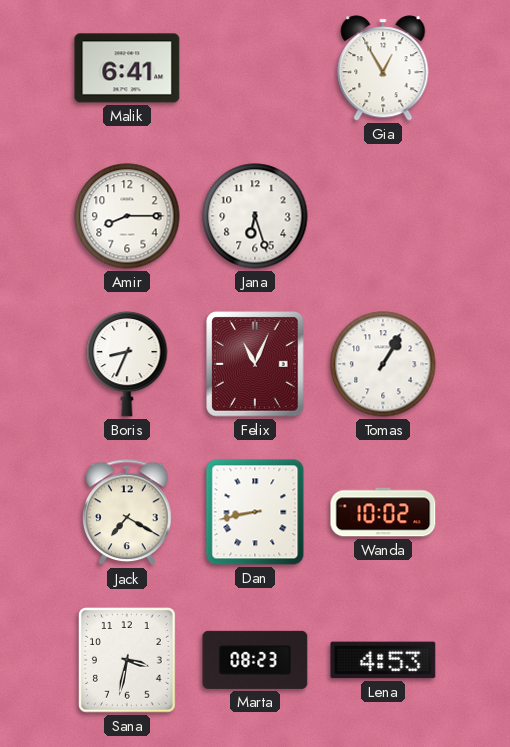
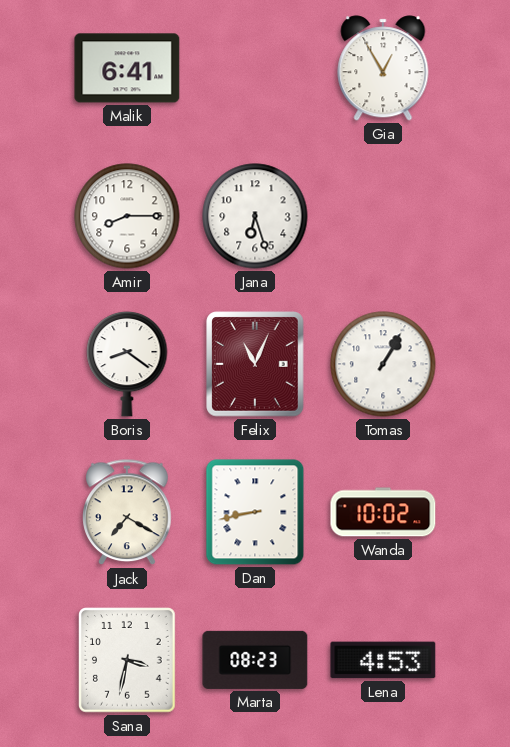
Boris: 8:34 -> 8:21
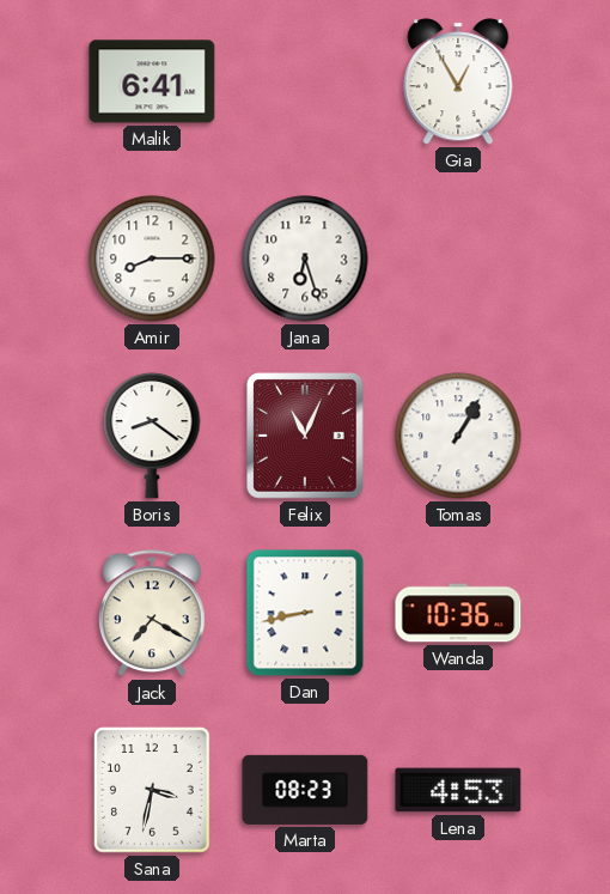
Wanda: 10:02 -> 10:36
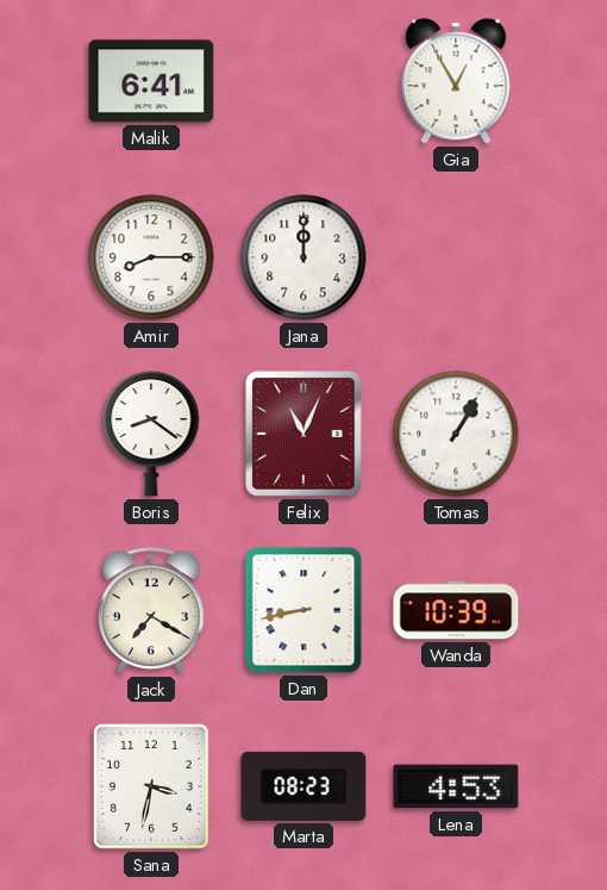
Jana: 6:27 -> 12:00
Wanda: 10:36 -> 10:39
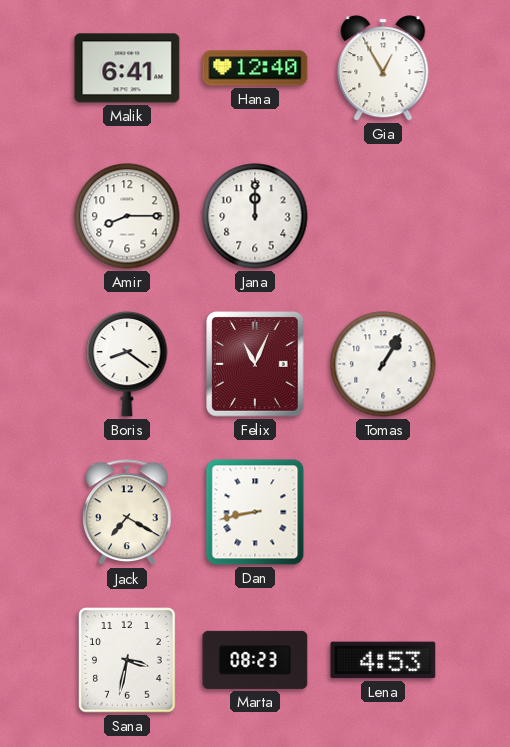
Hana: none -> 12:40
Wanda: 10:39 -> none
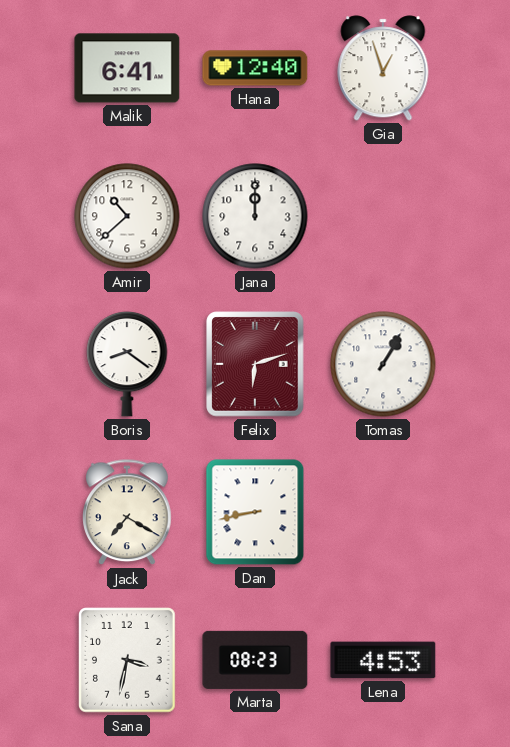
Gia: 12:55 -> 12:57
Amir: 8:15 -> 10:38
Felix: 11:04 -> 6:12
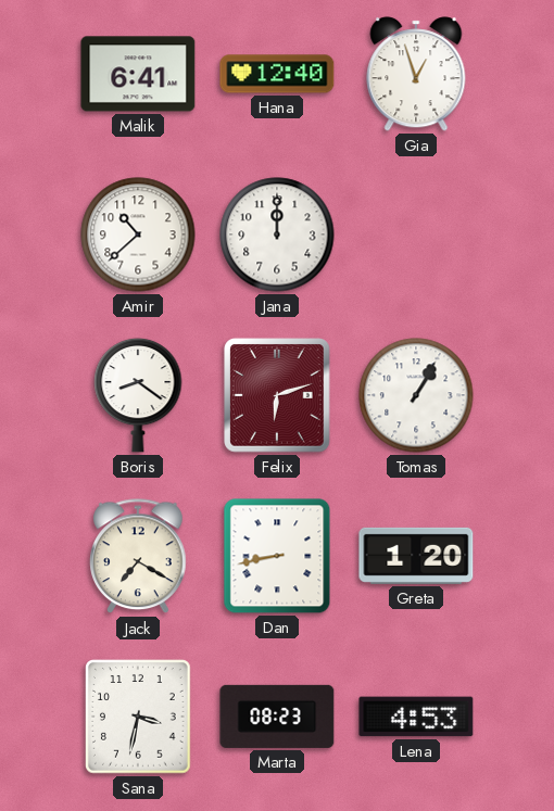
Greta: none -> 1:20
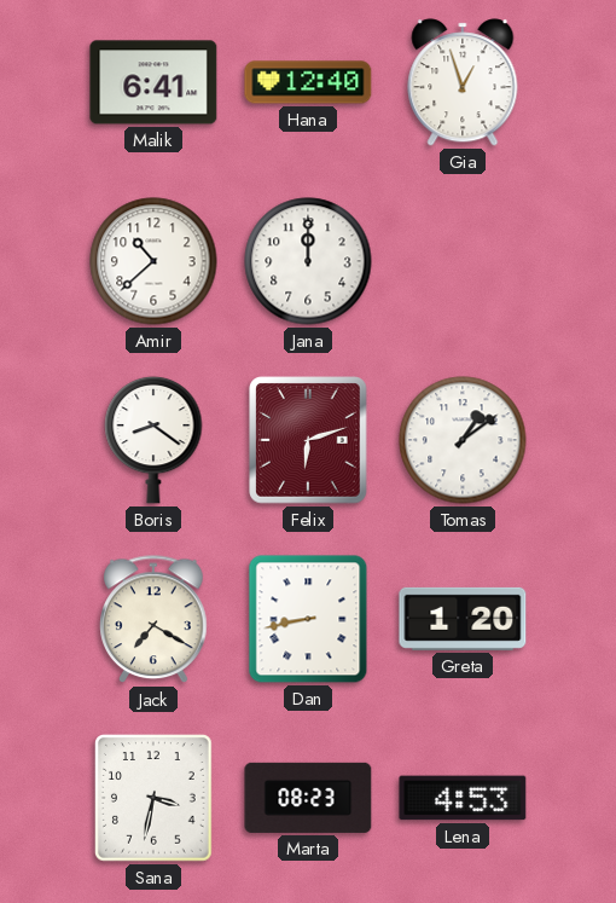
Tomas: 1:05 -> 1:09
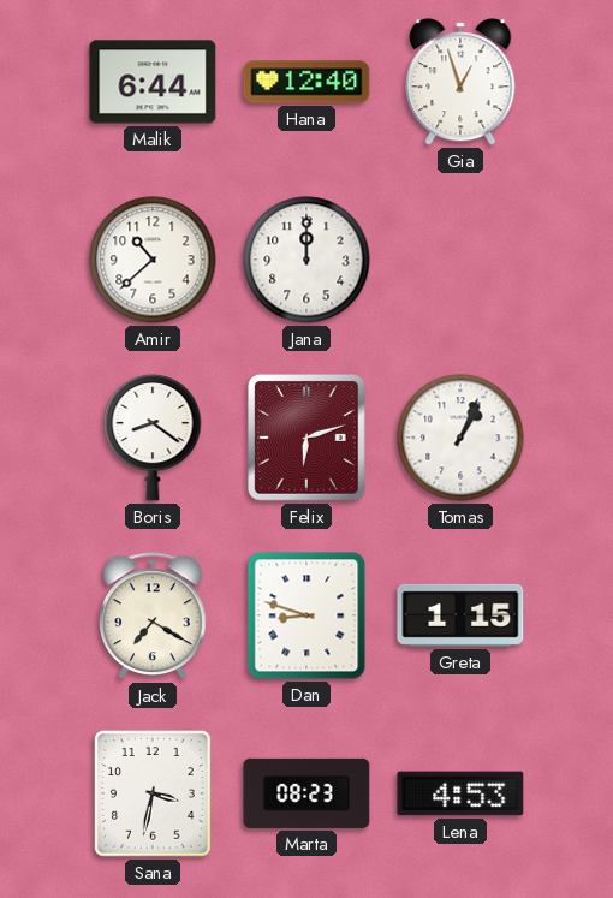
Malik: 6:41 -> 6:44
Tomas: 1:09 -> 1:04
Dan: 8:43 -> 8:48
Greta: 1:20 -> 1:15
